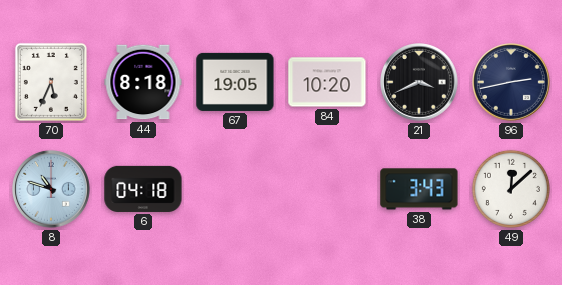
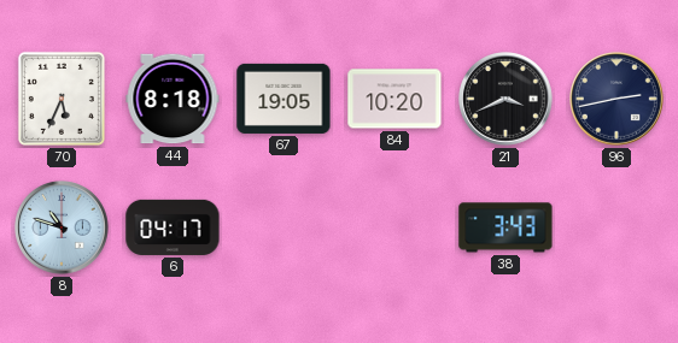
6: 04:18 -> 04:17
49: 12:08 -> none
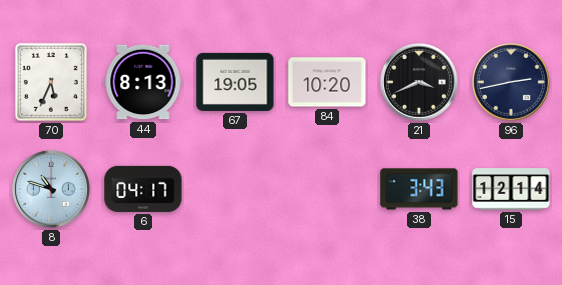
44: 8:18 -> 8:13
15: none -> 12:14
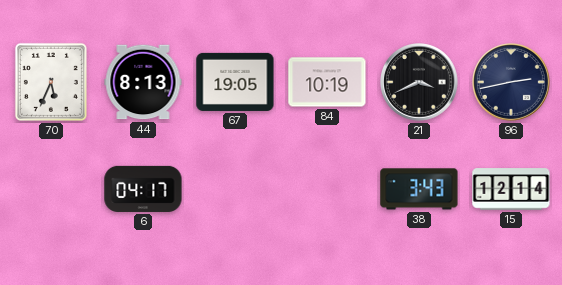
84: 10:20 -> 10:19
8: 10:48 -> none
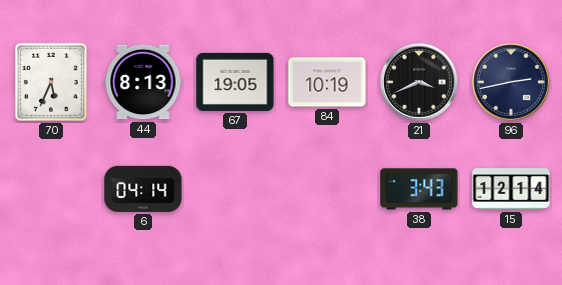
6: 04:17 -> 04:14
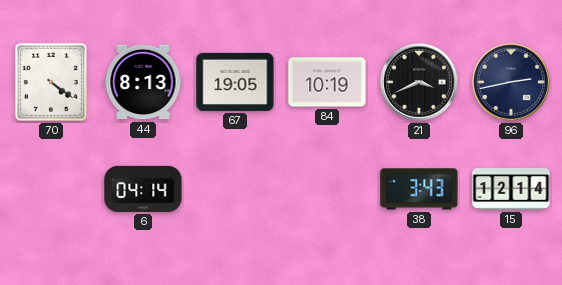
70: 5:34 -> 4:21
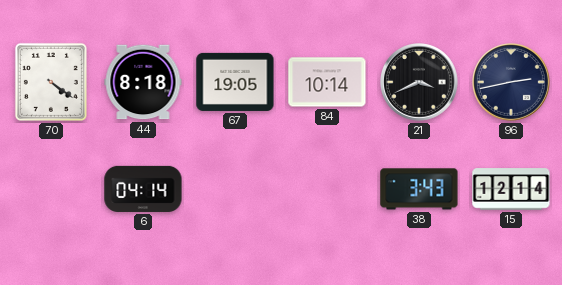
44: 8:13 -> 8:18
84: 10:19 -> 10:14
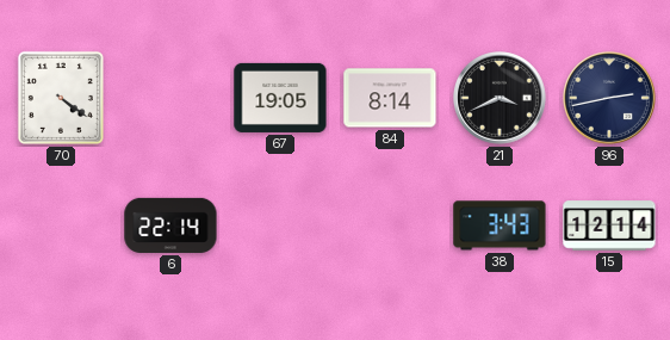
44: 8:18 -> none
84: 10:14 -> 8:14
6: 04:14 -> 22:14
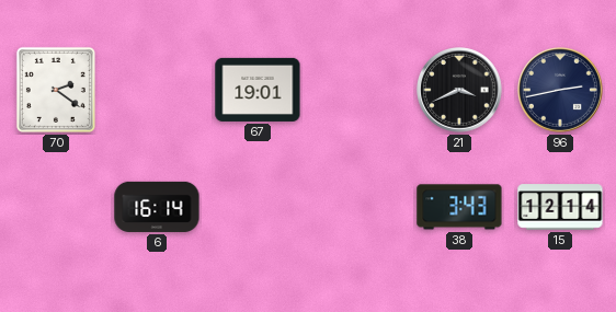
70: 4:21 -> 2:21
67: 19:05 -> 19:01
84: 8:14 -> none
6: 22:14 -> 16:14
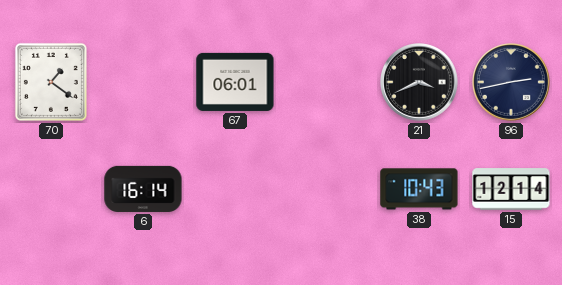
70: 2:21 -> 1:21
67: 19:01 -> 06:01
38: 3:43 -> 10:43
